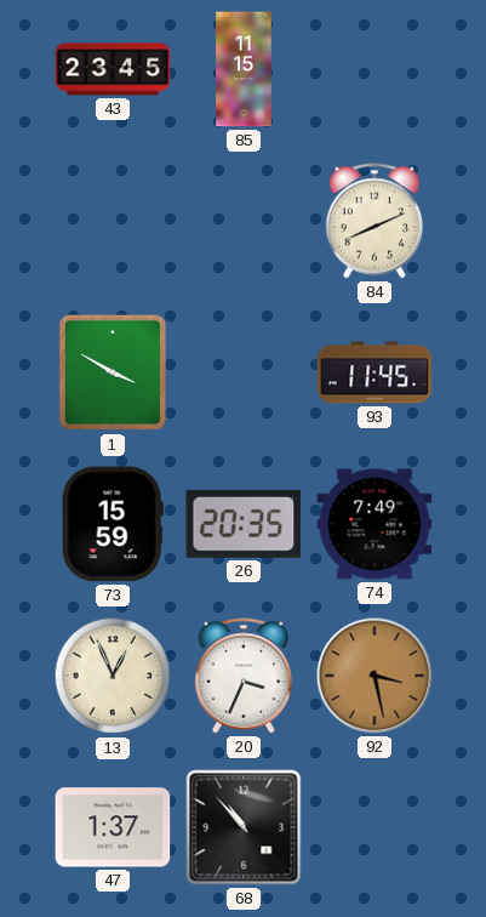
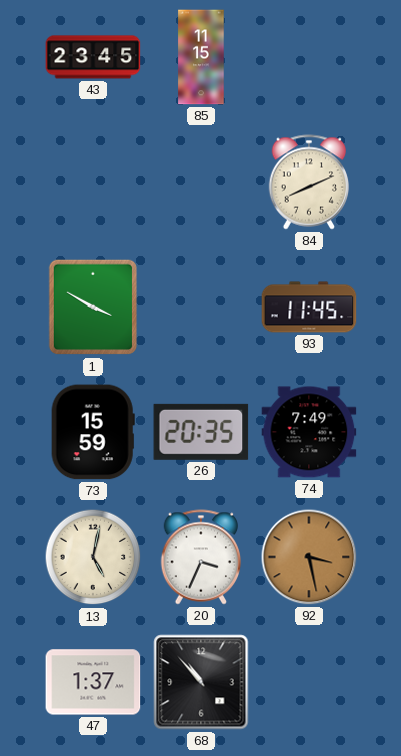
13: 12:56 -> 5:02
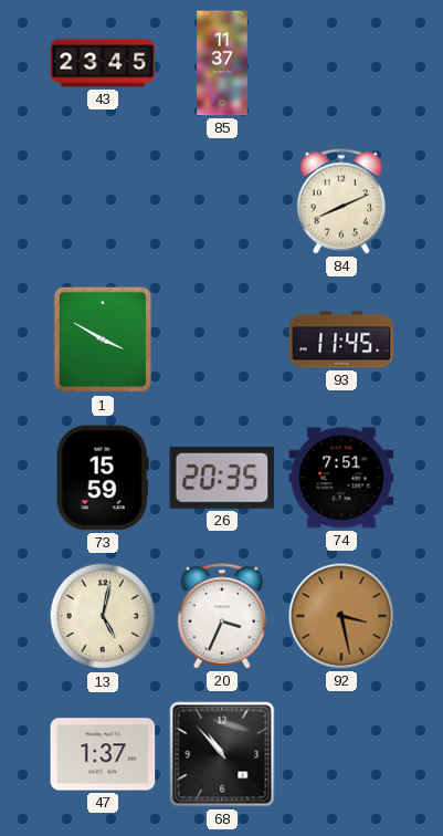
85: 11:15 -> 11:37
74: 7:49 -> 7:51
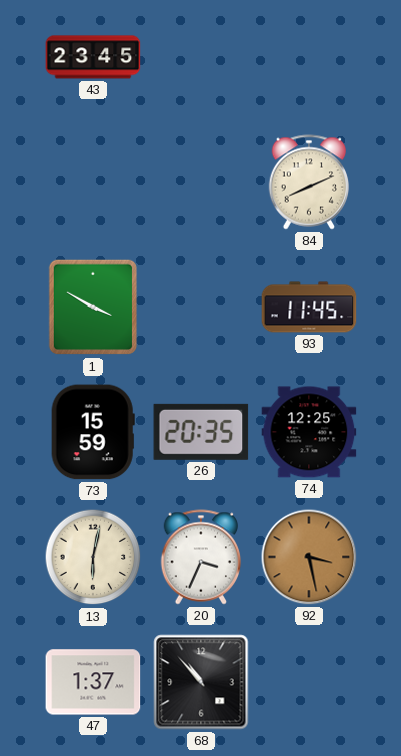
85: 11:37 -> none
74: 7:51 -> 12:25
13: 5:02 -> 6:02
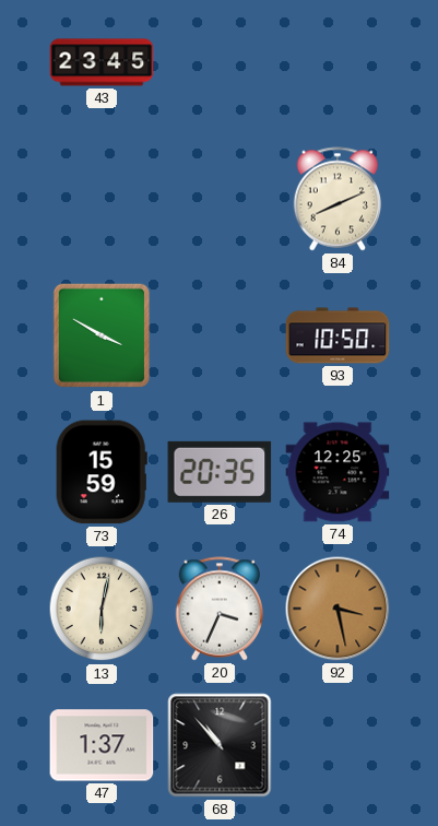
93: 11:45 -> 10:50
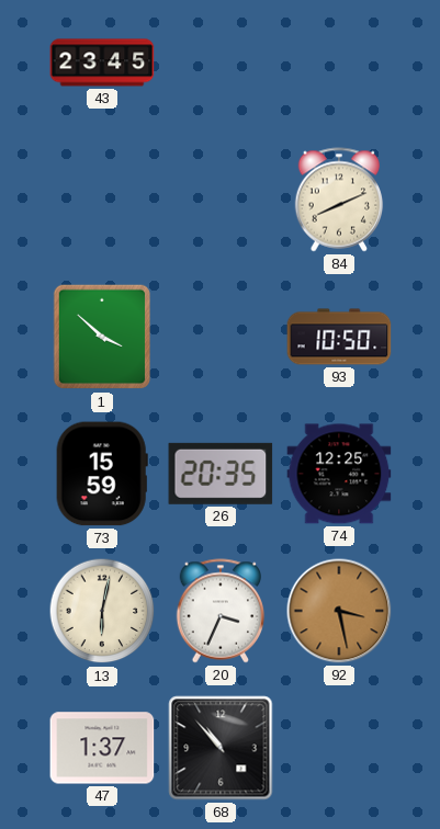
1: 3:50 -> 3:52
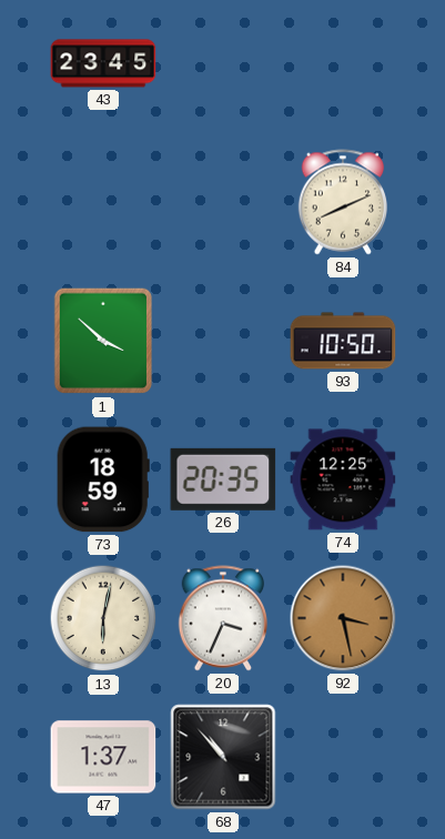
73: 15:59 -> 18:59
